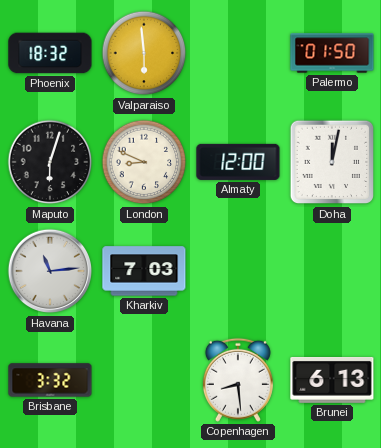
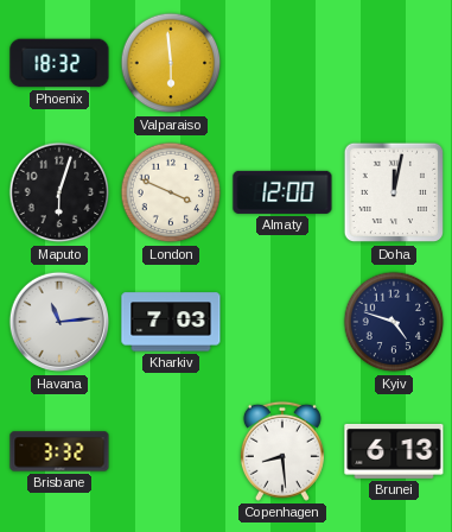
Palermo: 01:50 -> none
London: 8:49 -> 3:49
Kyiv: none -> 4:48
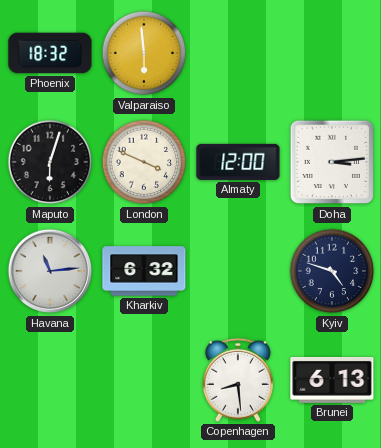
Doha: 12:02 -> 3:14
Kharkiv: 7:03 -> 6:32
Brisbane: 3:32 -> none
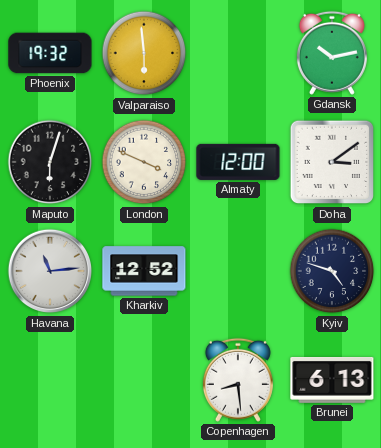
Phoenix: 18:32 -> 19:32
Gdansk: none -> 10:13
Doha: 3:14 -> 3:09
Kharkiv: 6:32 -> 12:52
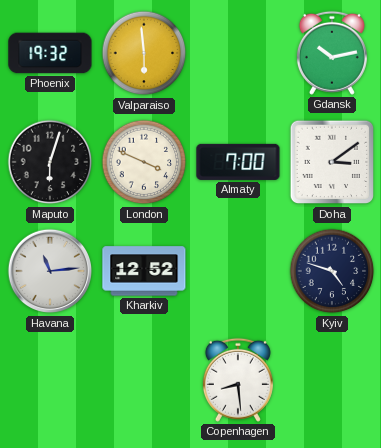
Almaty: 12:00 -> 7:00
Brunei: 6:13 -> none
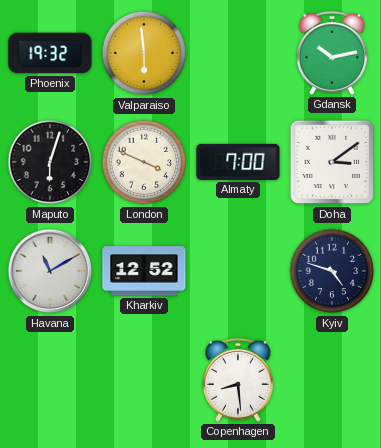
Havana: 11:14 -> 11:10
